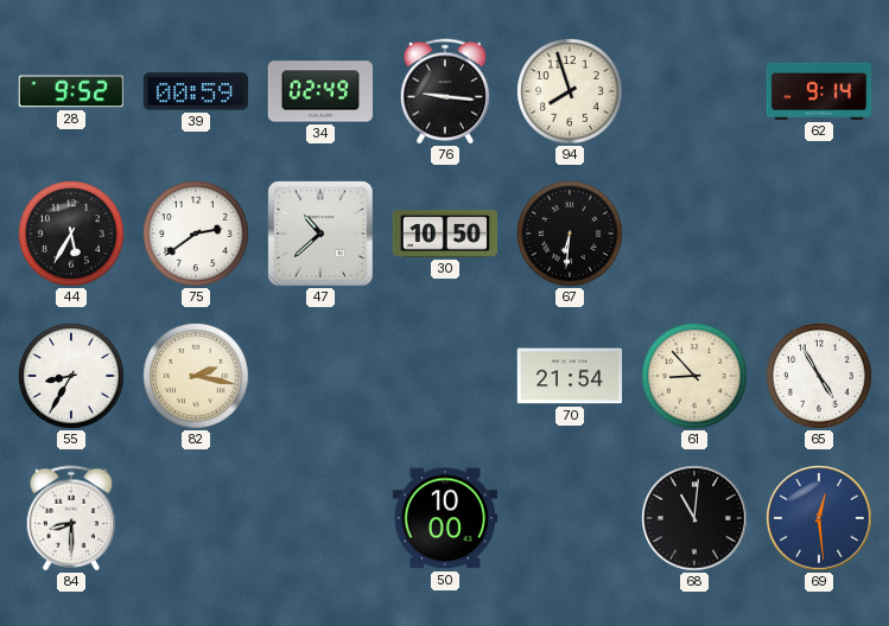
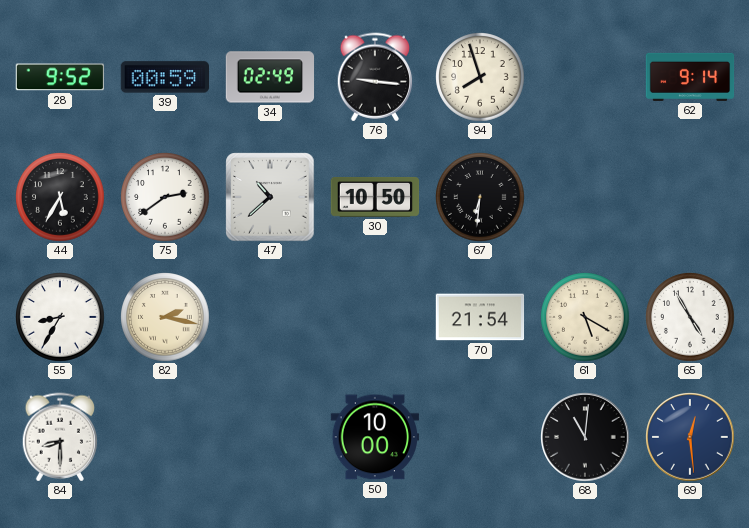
61: 8:53 -> 5:20
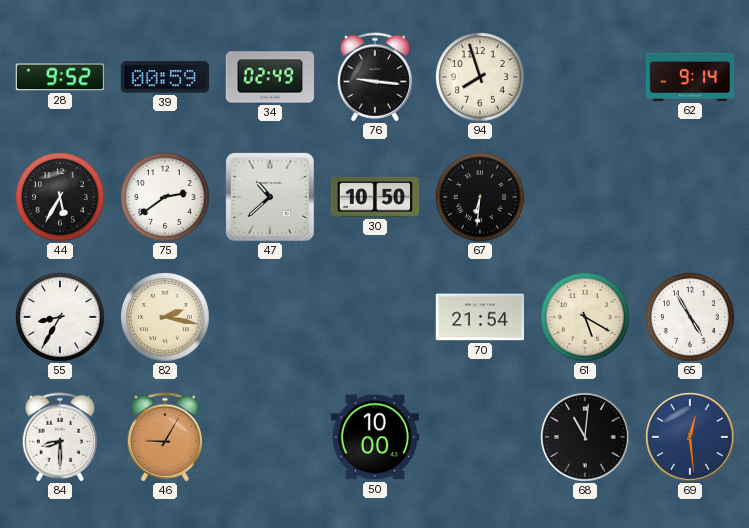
46: none -> 9:05
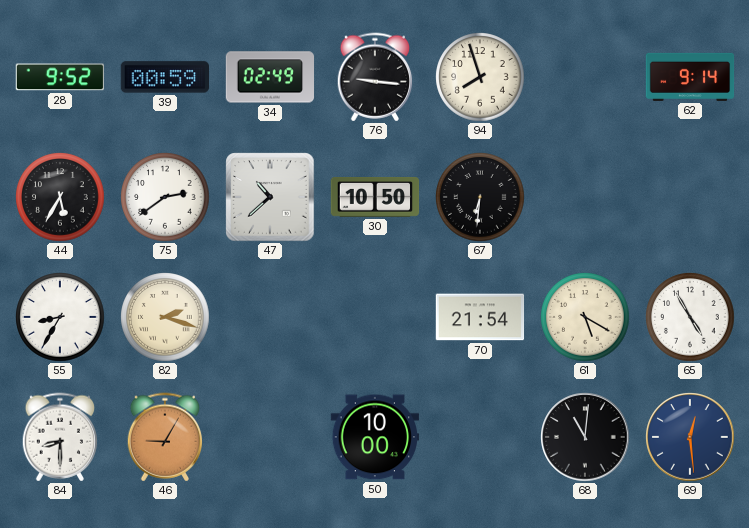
82: 2:17 -> 2:18
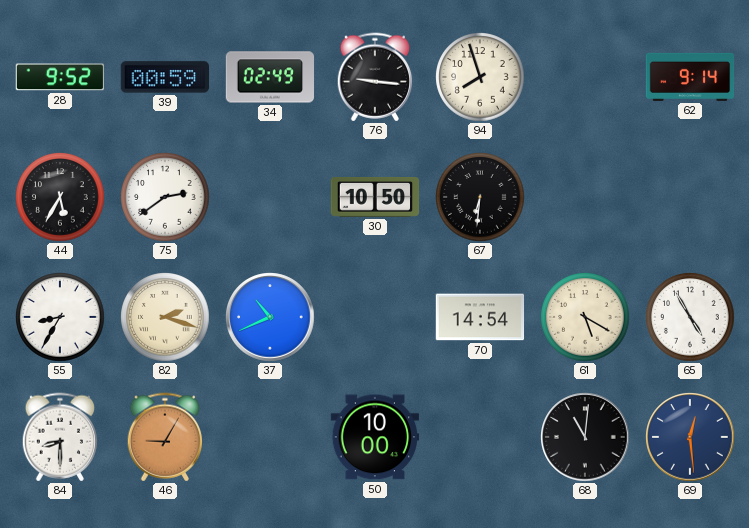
47: 10:38 -> none
37: none -> 10:41
70: 21:54 -> 14:54
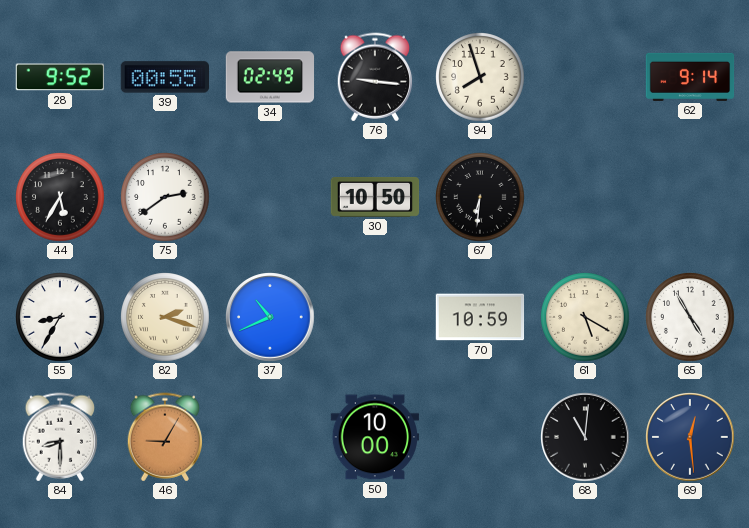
39: 00:59 -> 00:55
70: 14:54 -> 10:59
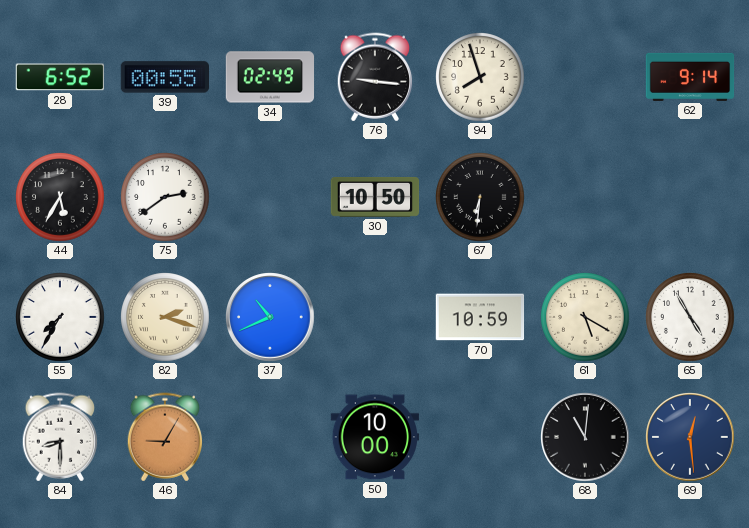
28: 9:52 -> 6:52
55: 8:35 -> 7:35
